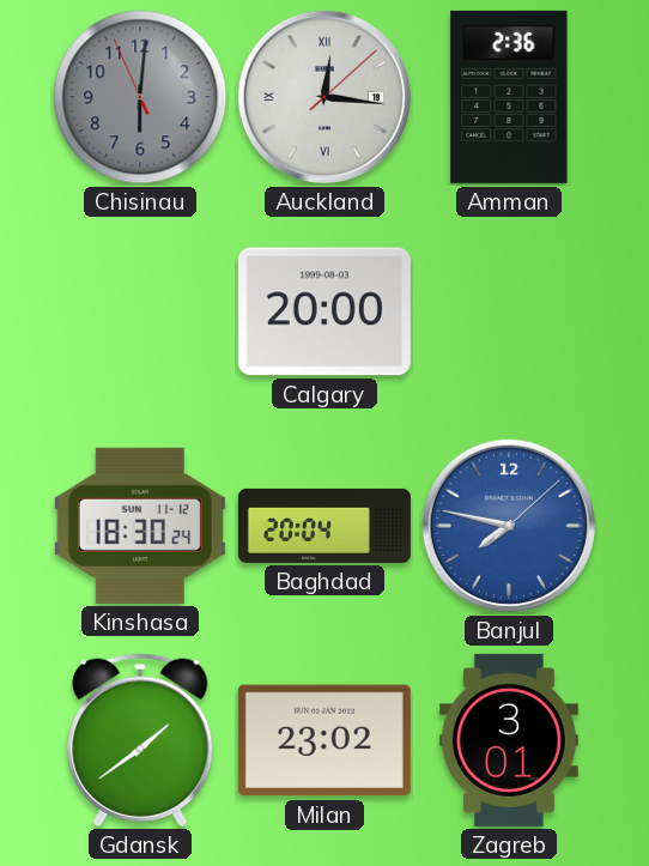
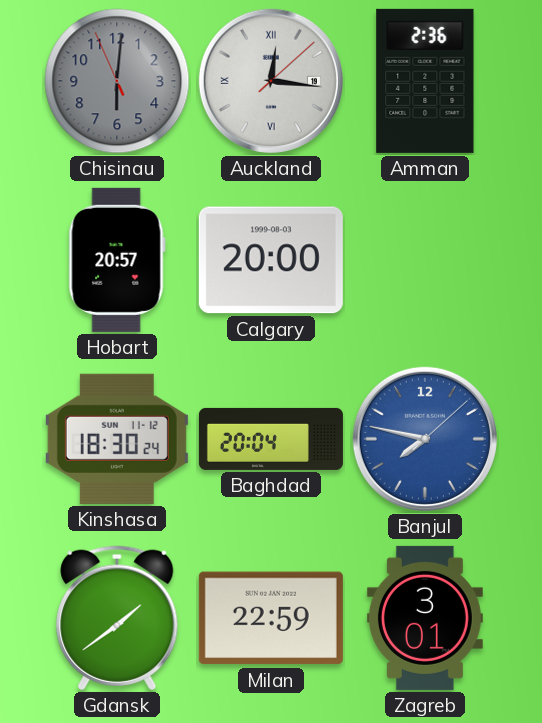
Hobart: none -> 20:57
Milan: 23:02 -> 22:59
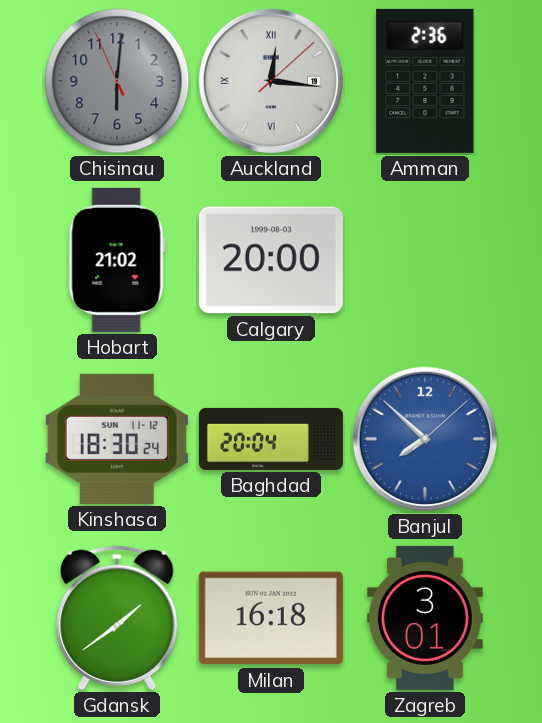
Hobart: 20:57 -> 21:02
Banjul: 7:47 -> 7:52
Milan: 22:59 -> 16:18
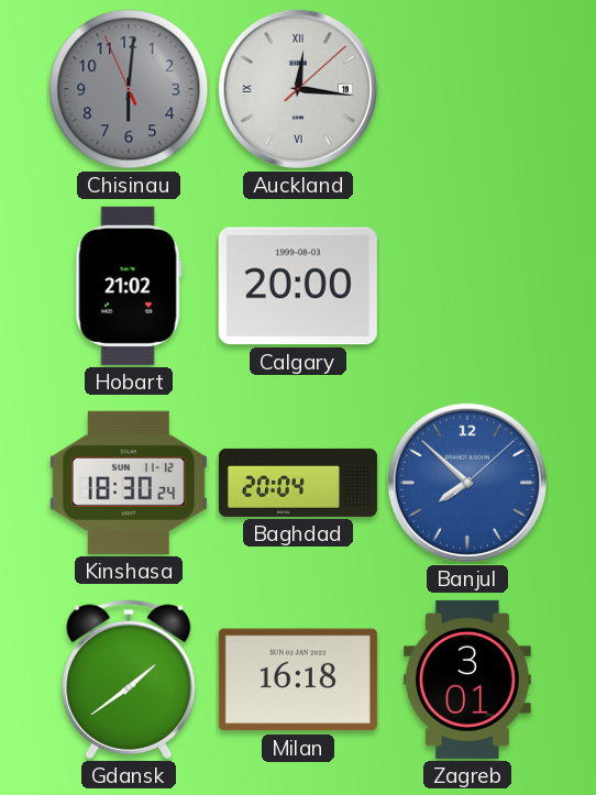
Amman: 2:36 -> none
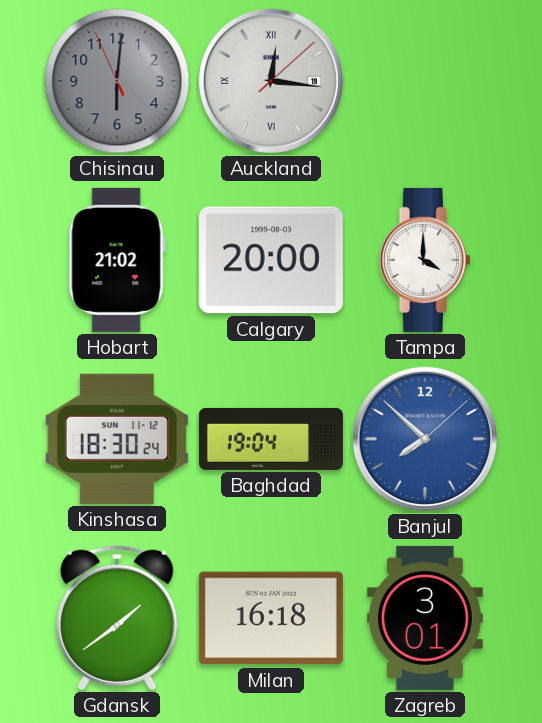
Tampa: none -> 4:00
Baghdad: 20:04 -> 19:04
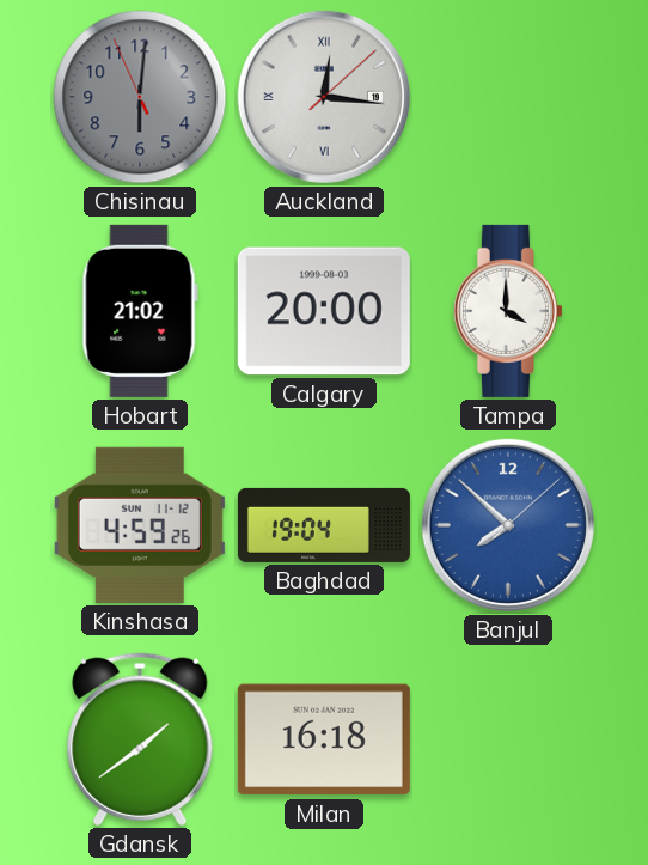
Kinshasa: 18:30 -> 4:59
Zagreb: 3:01 -> none
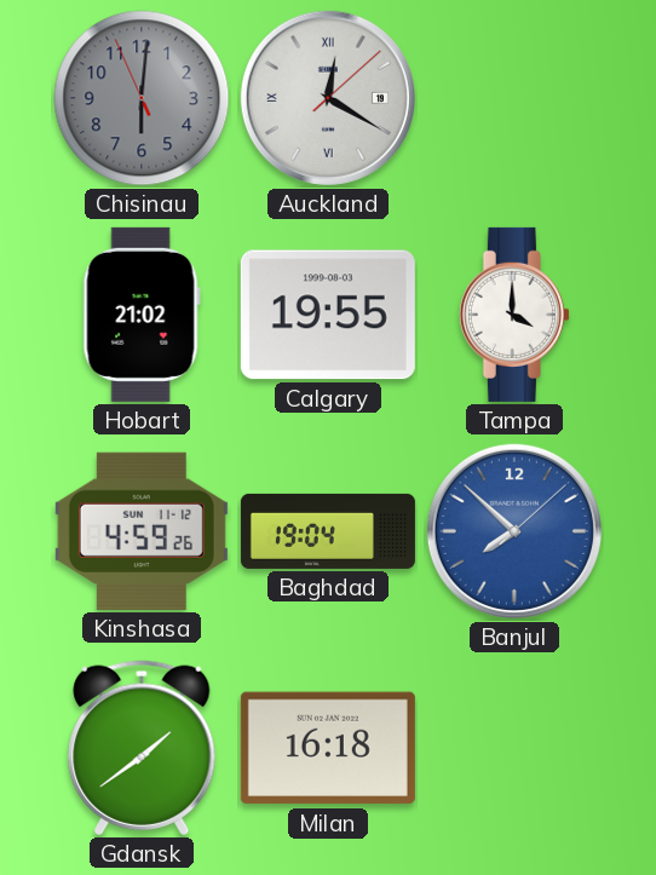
Auckland: 12:16 -> 12:20
Calgary: 20:00 -> 19:55
